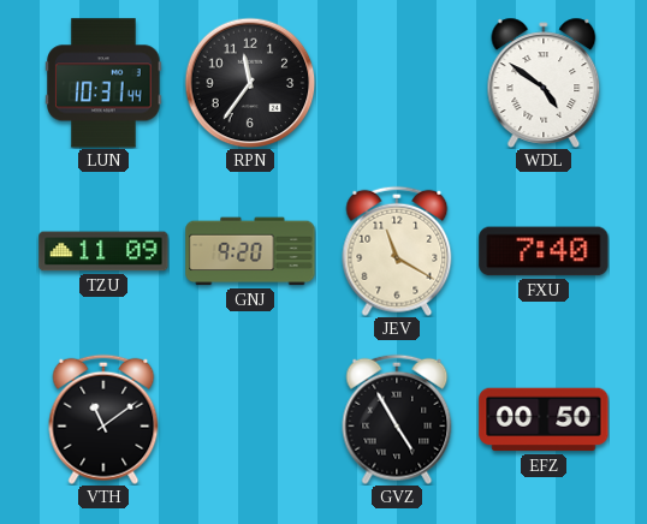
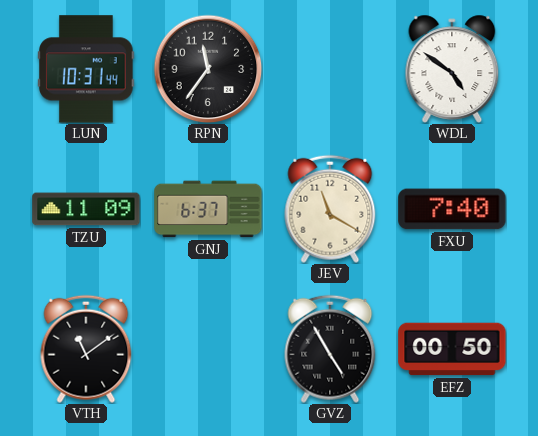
GNJ: 9:20 -> 6:37
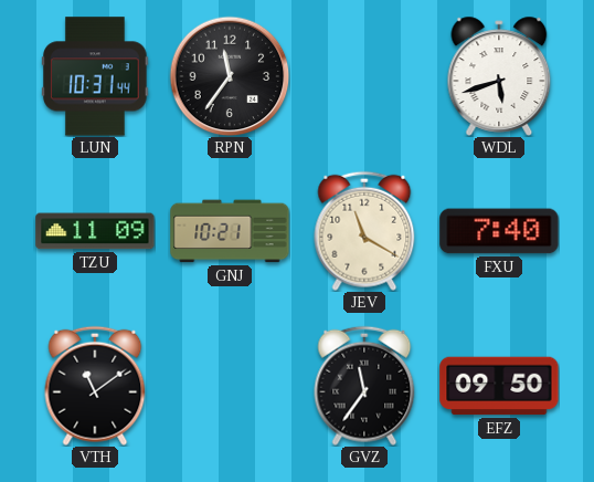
WDL: 4:51 -> 5:42
GNJ: 6:37 -> 10:21
GVZ: 4:55 -> 11:36
EFZ: 00:50 -> 09:50
